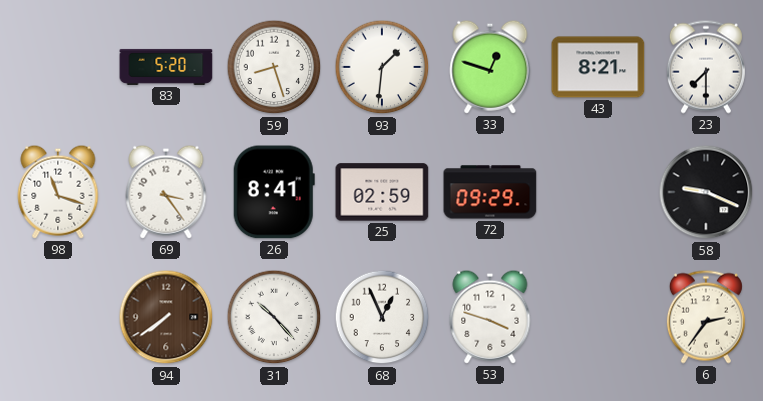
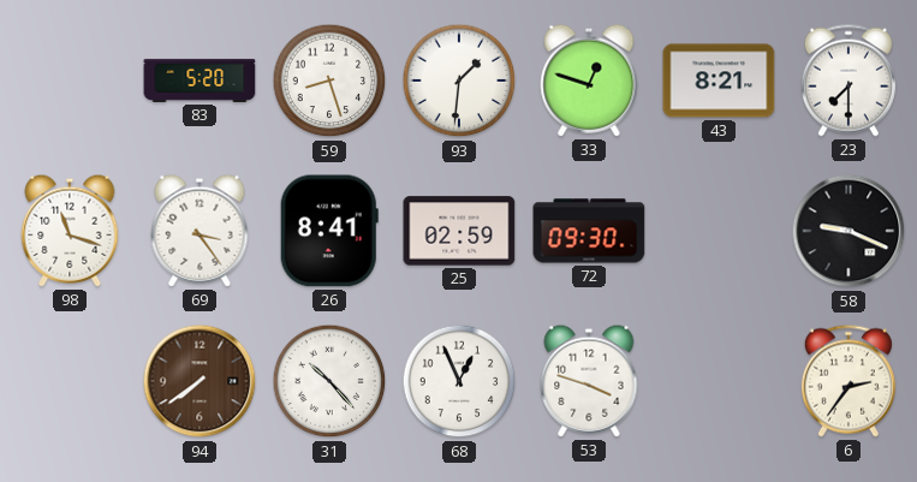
72: 09:29 -> 09:30
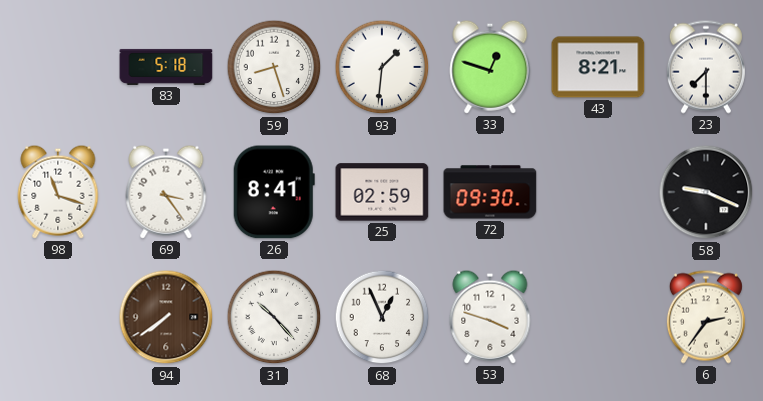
83: 5:20 -> 5:18
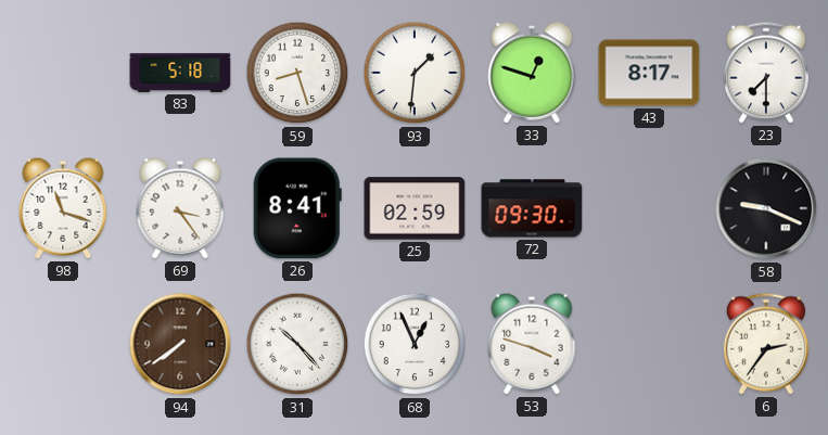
43: 8:21 -> 8:17
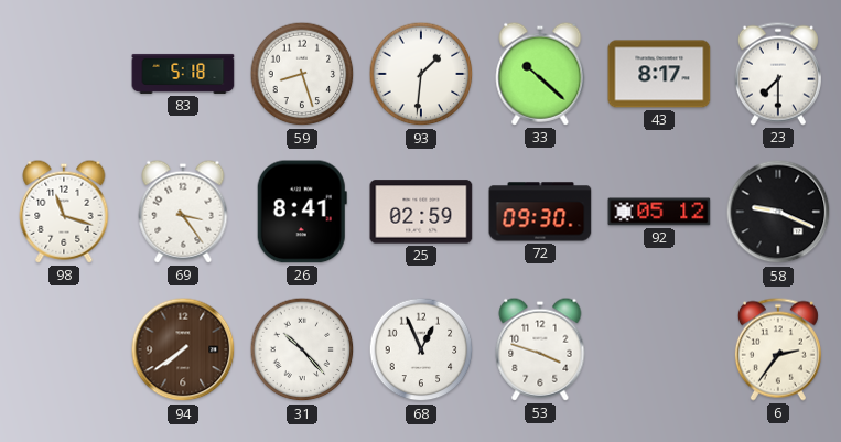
33: 12:48 -> 10:22
92: none -> 05:12
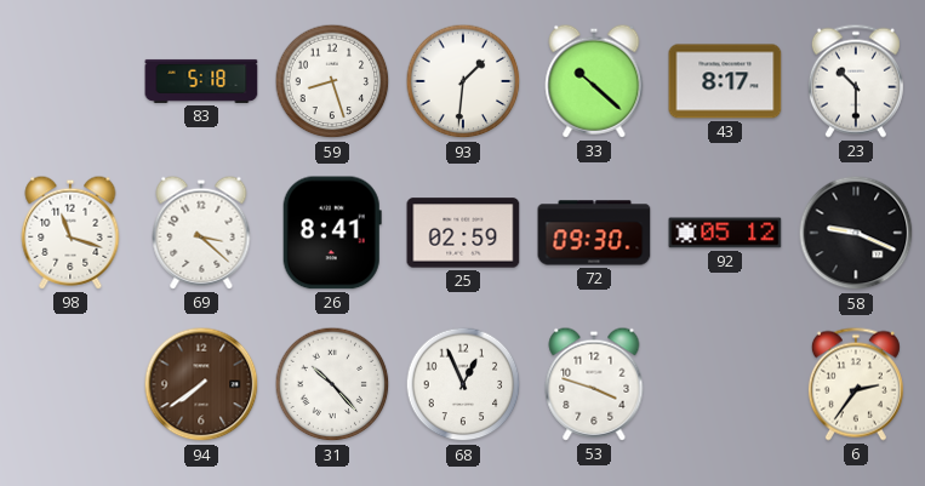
23: 7:30 -> 10:30
69: 3:24 -> 3:22
